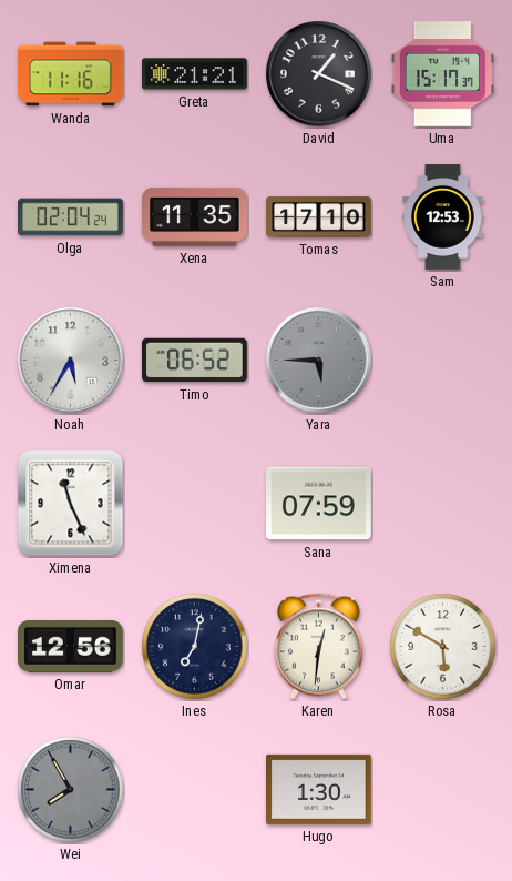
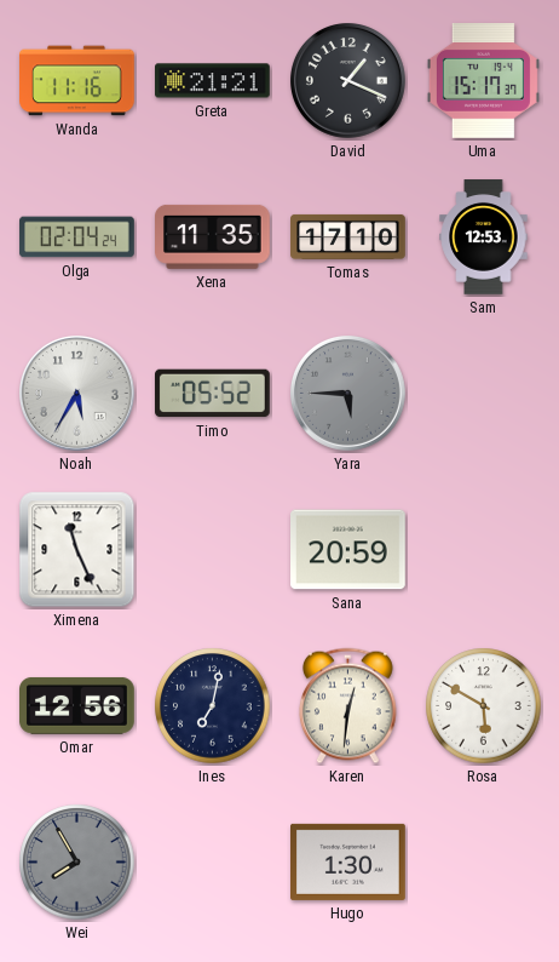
Timo: 06:52 -> 05:52
Sana: 07:59 -> 20:59
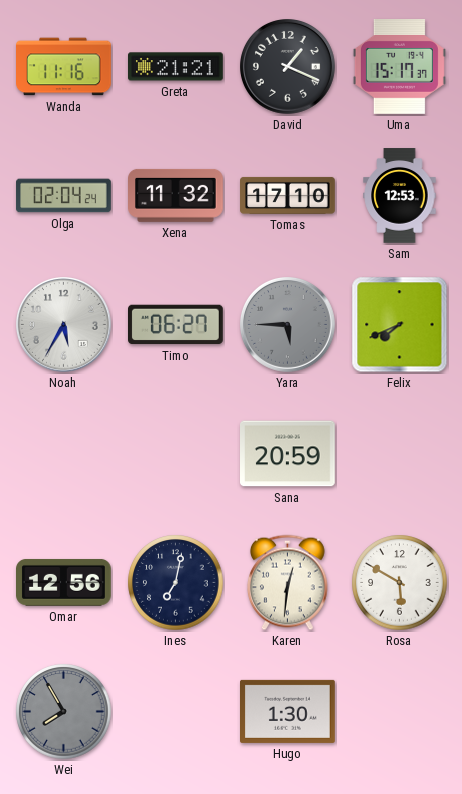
Xena: 11:35 -> 11:32
Timo: 05:52 -> 06:27
Felix: none -> 7:41
Ximena: 11:26 -> none
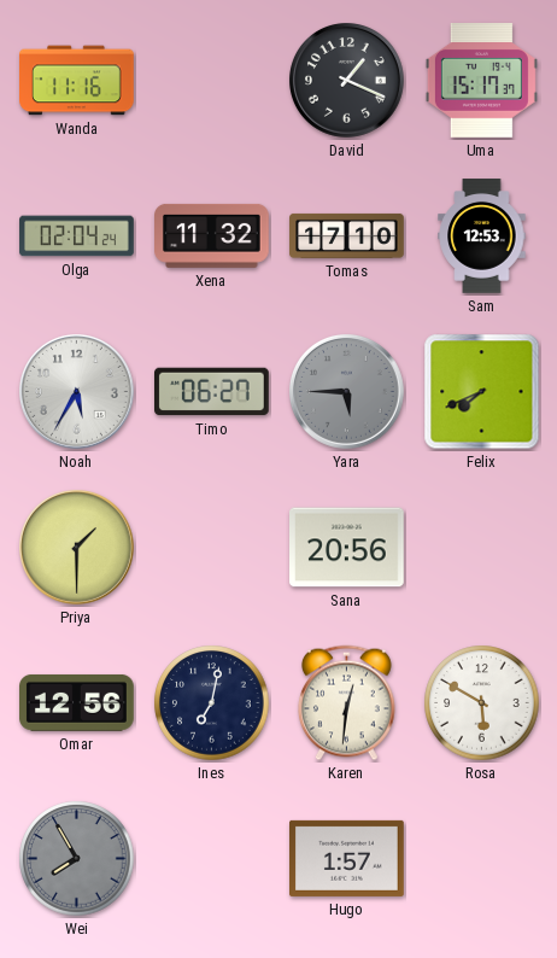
Greta: 21:21 -> none
Priya: none -> 1:30
Sana: 20:59 -> 20:56
Hugo: 1:30 -> 1:57
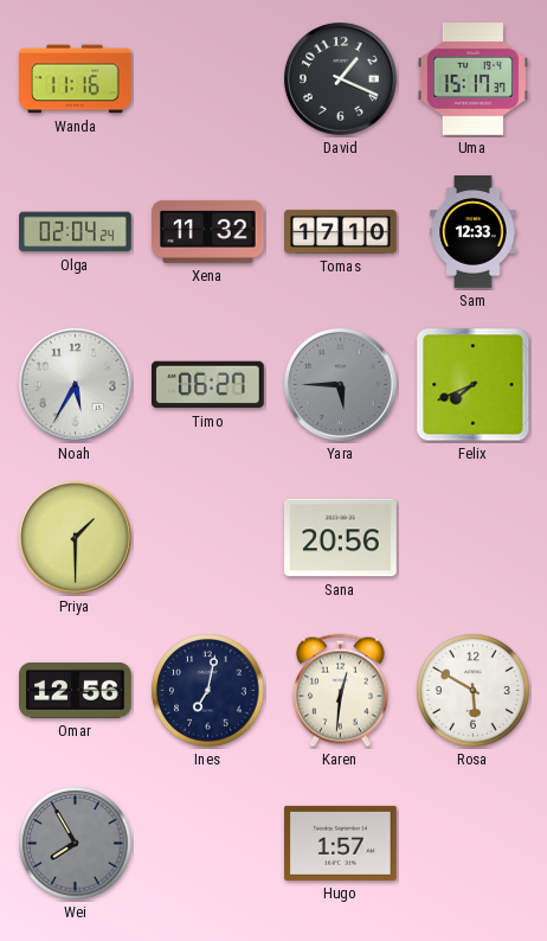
Sam: 12:53 -> 12:33
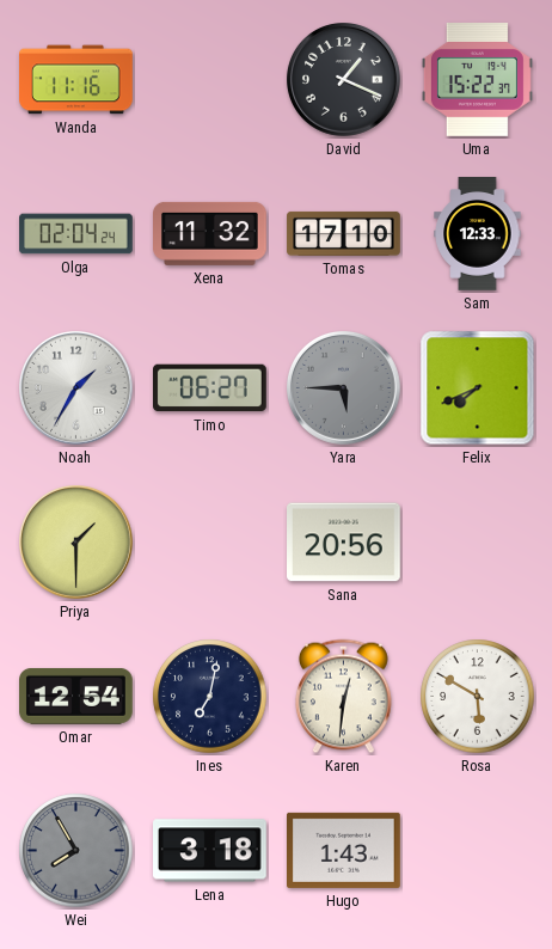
Uma: 15:17 -> 15:22
Noah: 5:35 -> 1:35
Omar: 12:56 -> 12:54
Lena: none -> 3:18
Hugo: 1:57 -> 1:43
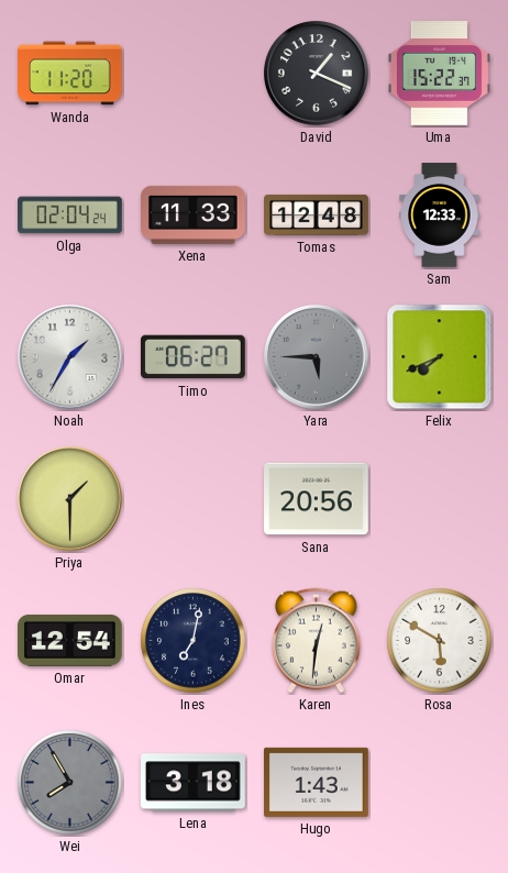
Wanda: 11:16 -> 11:20
Xena: 11:32 -> 11:33
Tomas: 17:10 -> 12:48
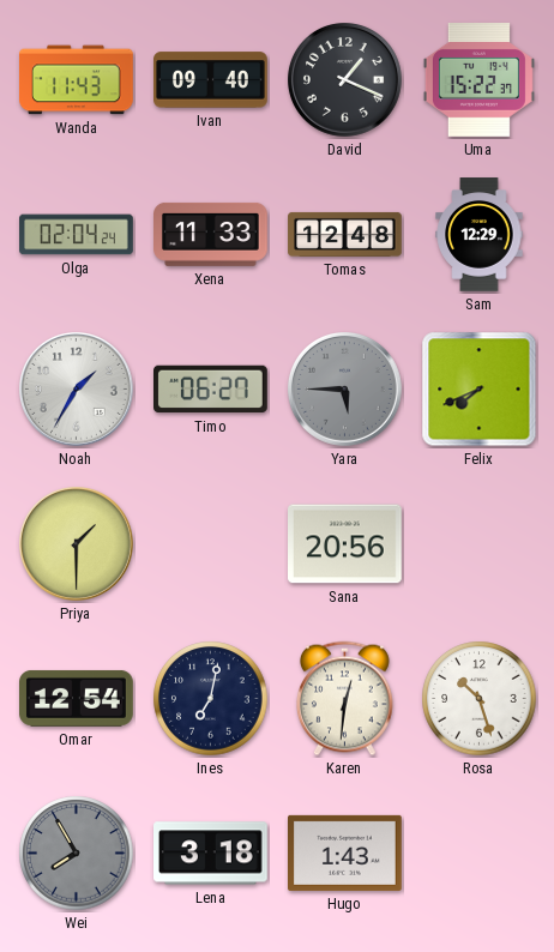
Wanda: 11:20 -> 11:43
Ivan: none -> 09:40
Sam: 12:33 -> 12:29
Rosa: 5:50 -> 10:27
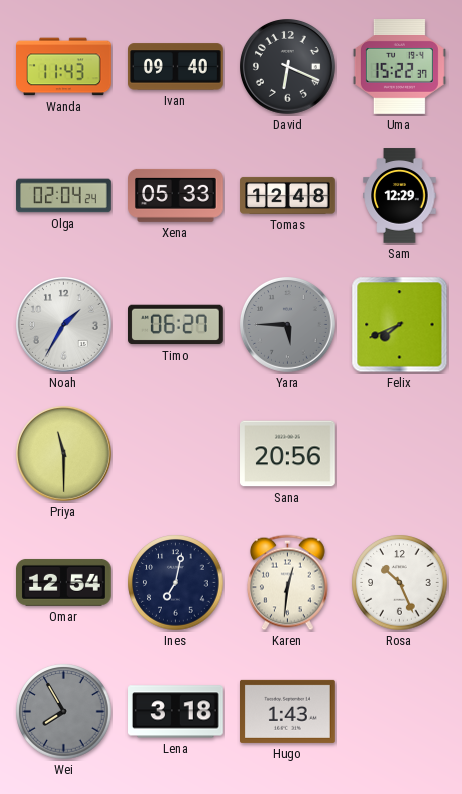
David: 1:19 -> 6:19
Xena: 11:33 -> 05:33
Priya: 1:30 -> 11:30
Rosa: 10:27 -> 10:26
